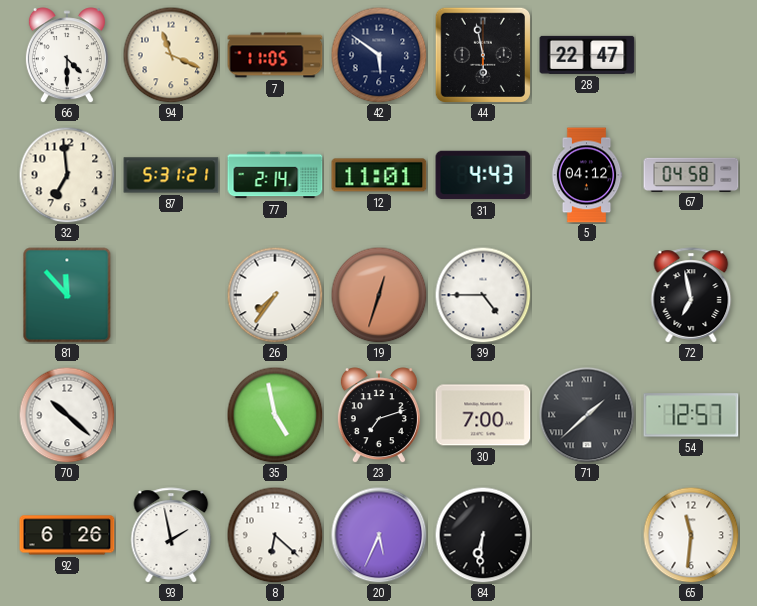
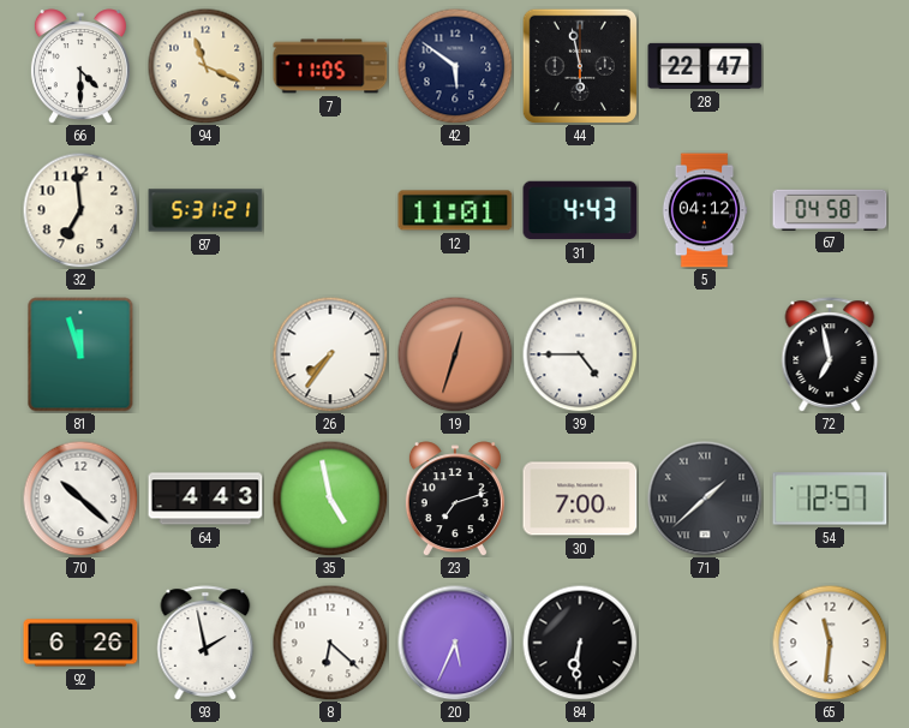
77: 2:14 -> none
81: 11:53 -> 11:57
64: none -> 4:43
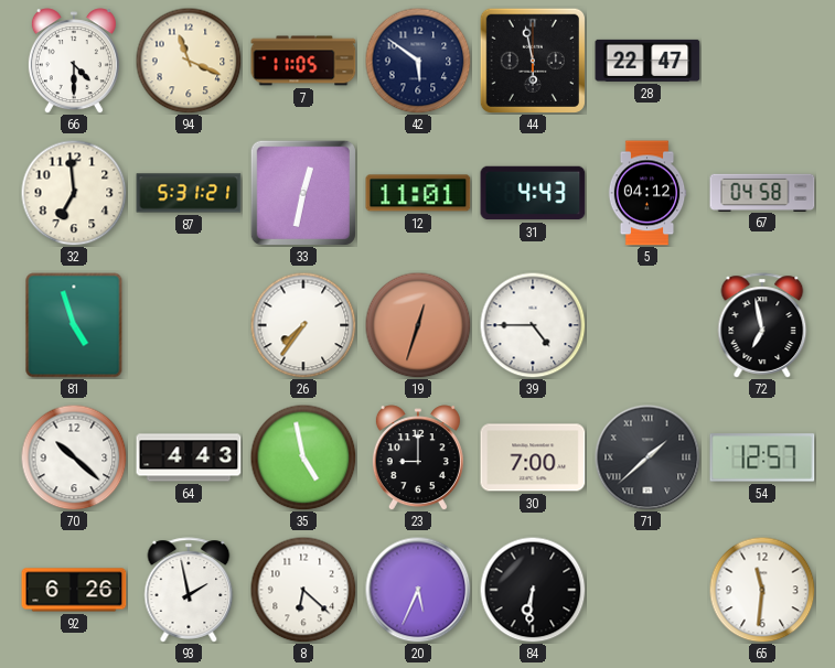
33: none -> 12:32
81: 11:57 -> 4:57
23: 7:12 -> 9:00
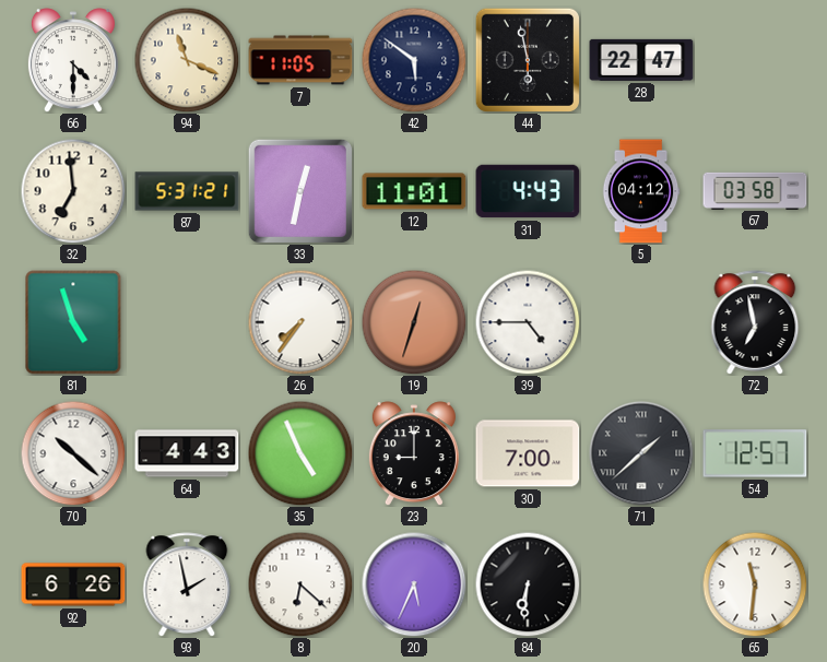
67: 04:58 -> 03:58
35: 4:58 -> 4:56
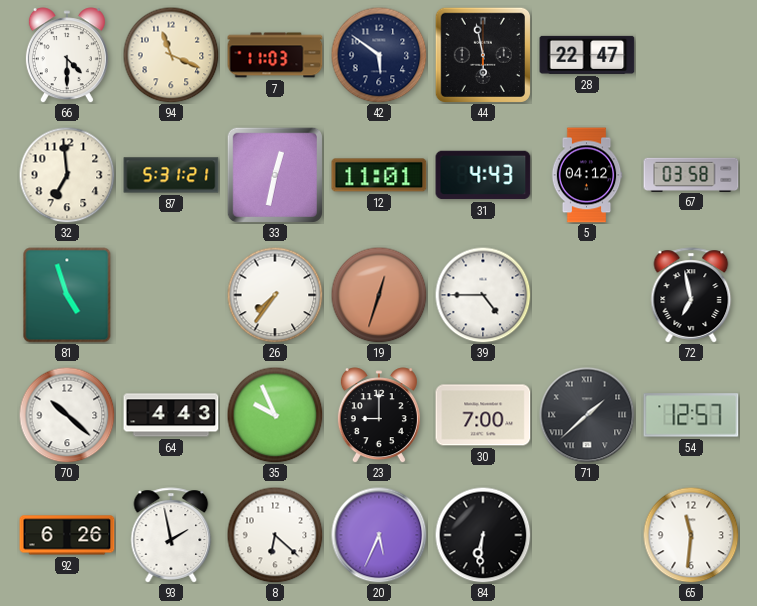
7: 11:05 -> 11:03
35: 4:56 -> 9:56
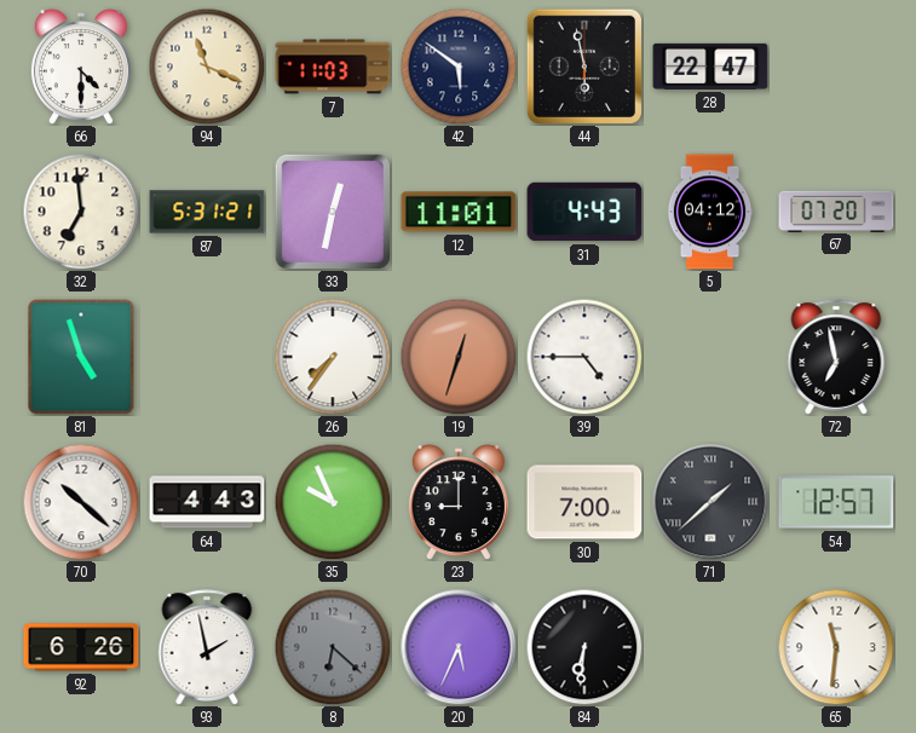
67: 03:58 -> 07:20
8 dial: white -> grey
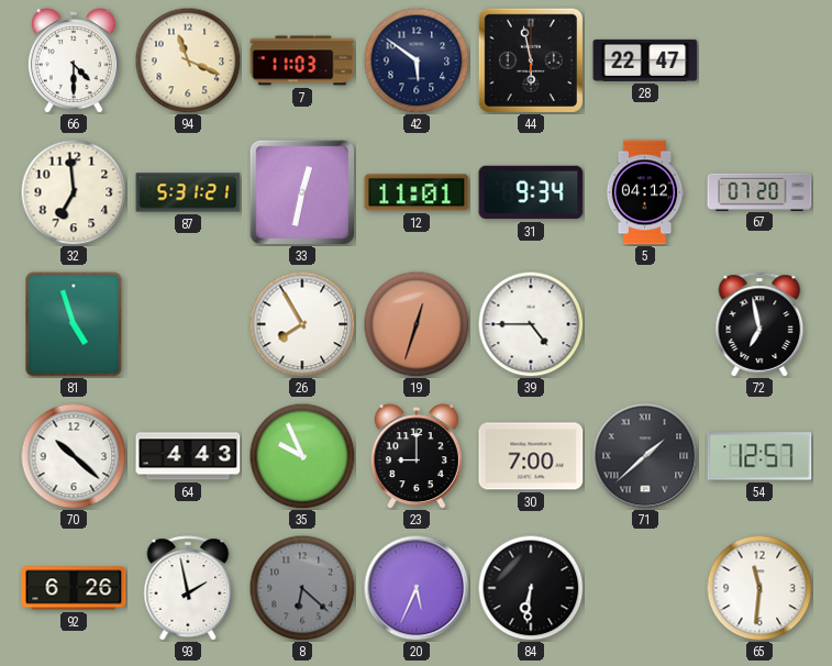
31: 4:43 -> 9:34
26: 7:36 -> 7:55
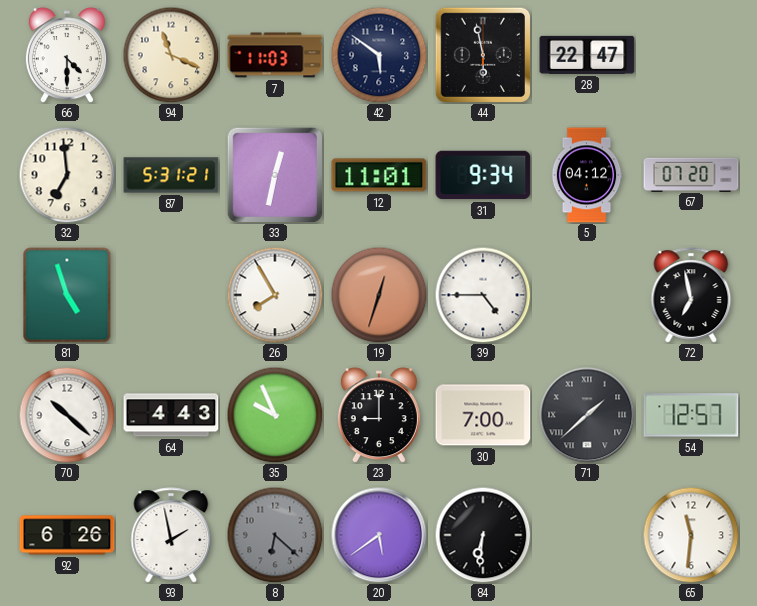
20: 5:34 -> 5:39
